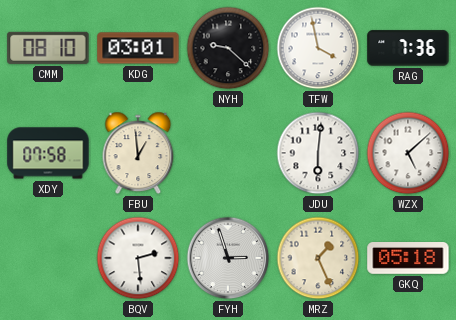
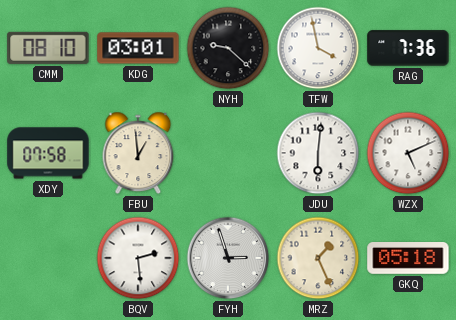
WZX: 5:08 -> 5:11
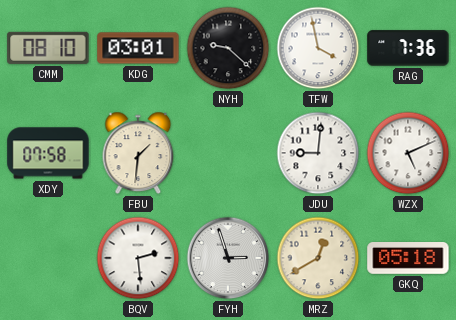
FBU: 12:59 -> 1:31
JDU: 6:01 -> 9:01
MRZ: 1:26 -> 12:40
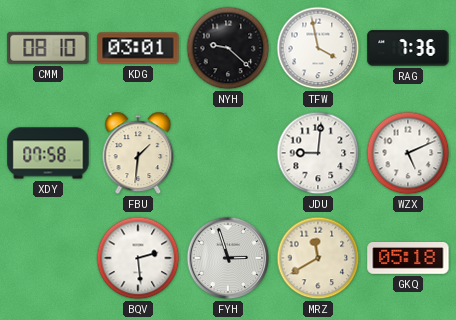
MRZ: 12:40 -> 11:40
